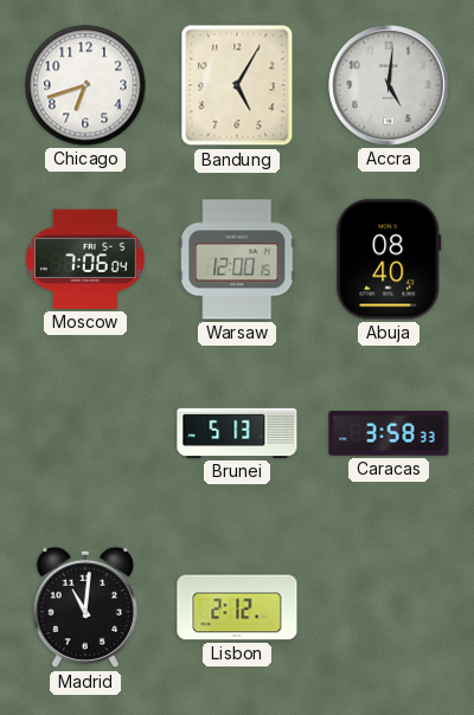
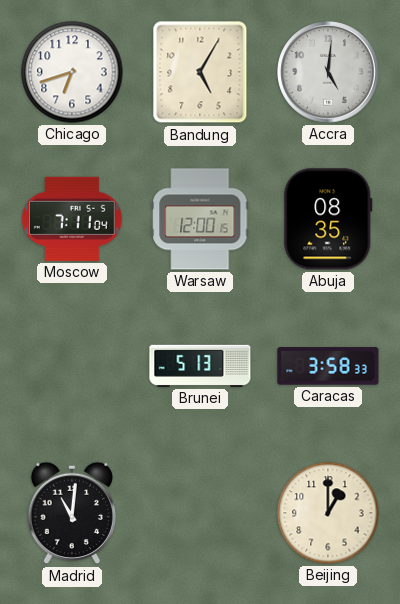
Moscow: 7:06 -> 7:11
Abuja: 08:40 -> 08:35
Lisbon: 2:12 -> none
Beijing: none -> 1:00
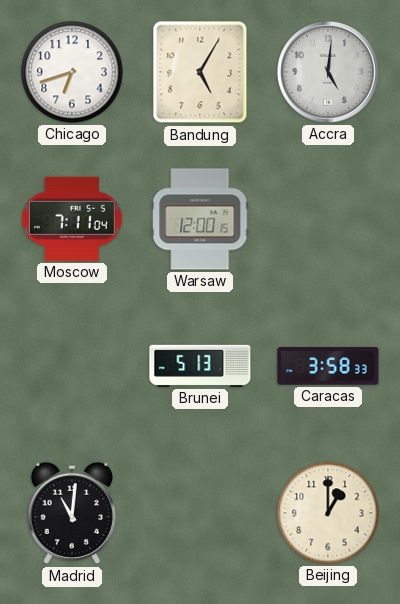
Abuja: 08:35 -> none
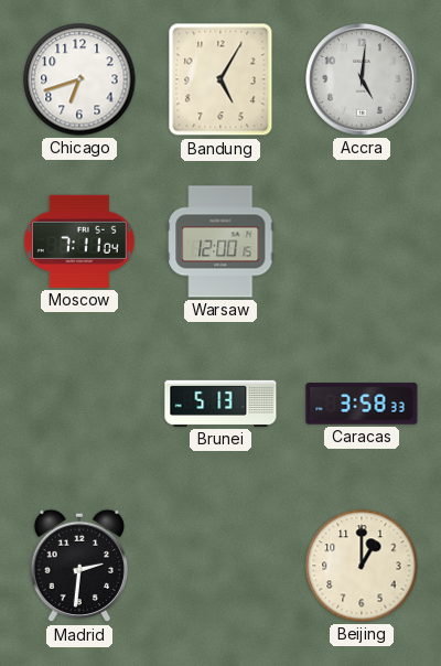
Madrid: 11:01 -> 2:31
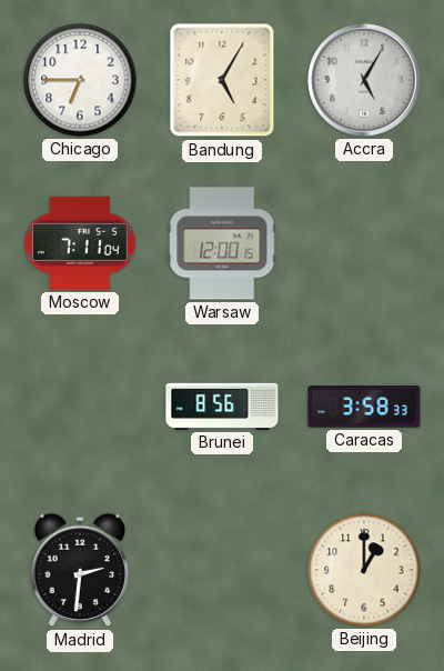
Chicago: 6:42 -> 6:45
Accra: 5:01 -> 5:05
Brunei: 5:13 -> 8:56
